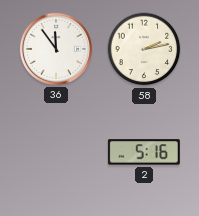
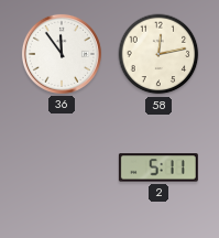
58: 2:13 -> 12:13
2: 5:16 -> 5:11
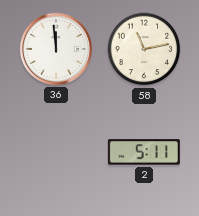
36: 11:54 -> 11:59
58: 12:13 -> 11:13
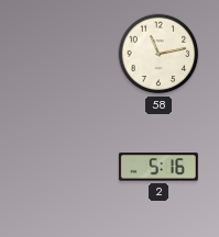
36: 11:59 -> none
2: 5:11 -> 5:16
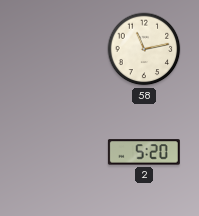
2: 5:16 -> 5:20
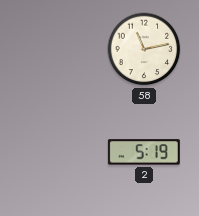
2: 5:20 -> 5:19
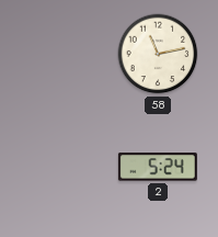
2: 5:19 -> 5:24
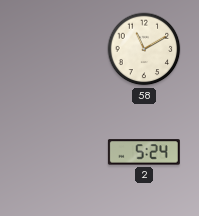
58: 11:13 -> 11:10
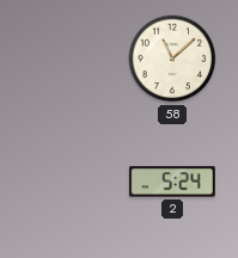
58: 11:10 -> 11:08
